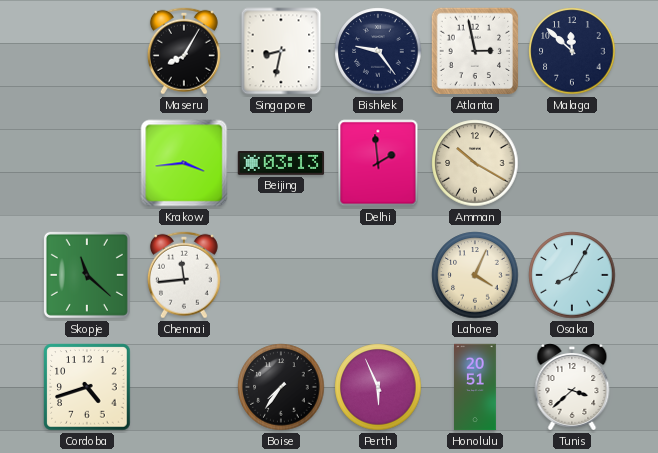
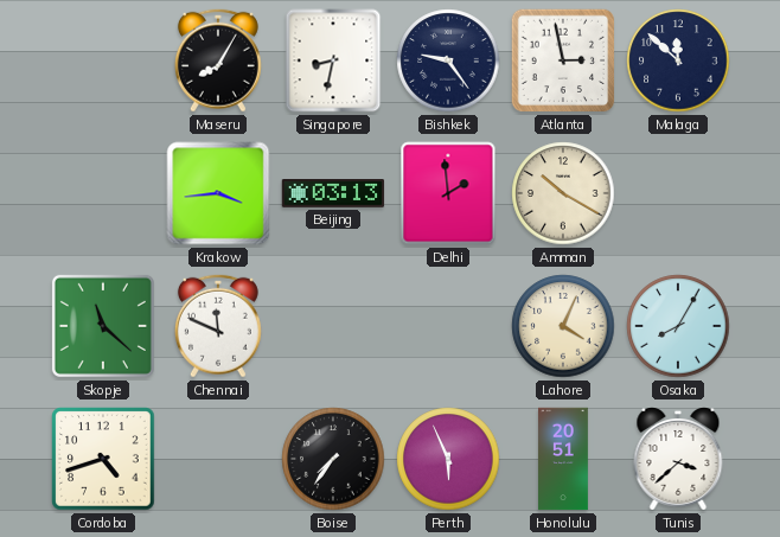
Chennai: 11:44 -> 11:49
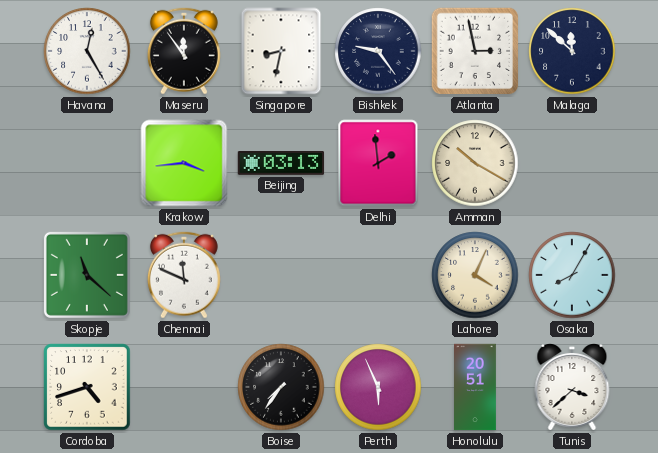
Havana: none -> 12:25
Maseru: 8:05 -> 11:54
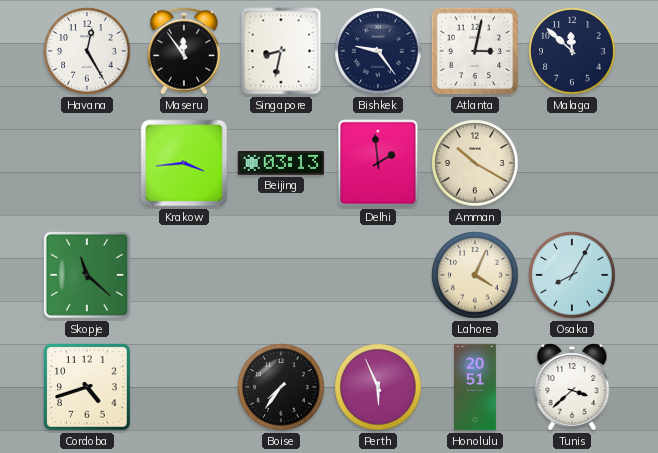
Atlanta: 2:58 -> 3:02
Chennai: 11:49 -> none
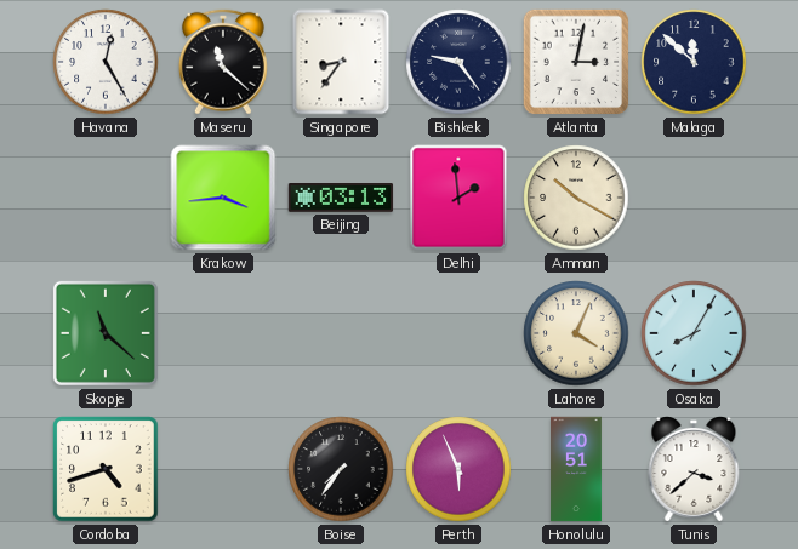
Maseru: 11:54 -> 11:22
Singapore: 8:32 -> 8:36
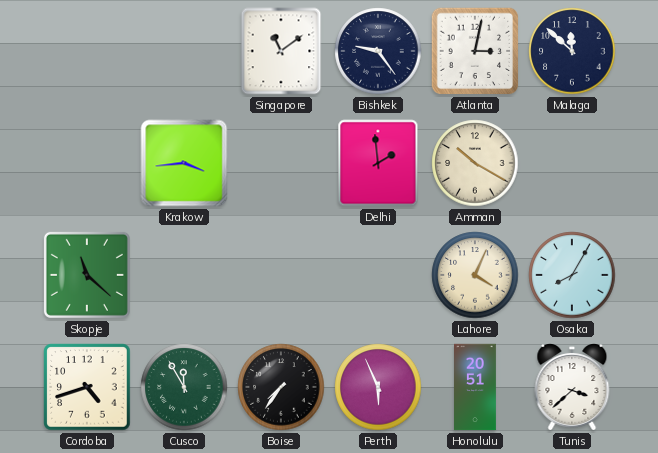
Havana: 12:25 -> none
Maseru: 11:22 -> none
Singapore: 8:36 -> 11:09
Beijing: 03:13 -> none
Cusco: none -> 11:55
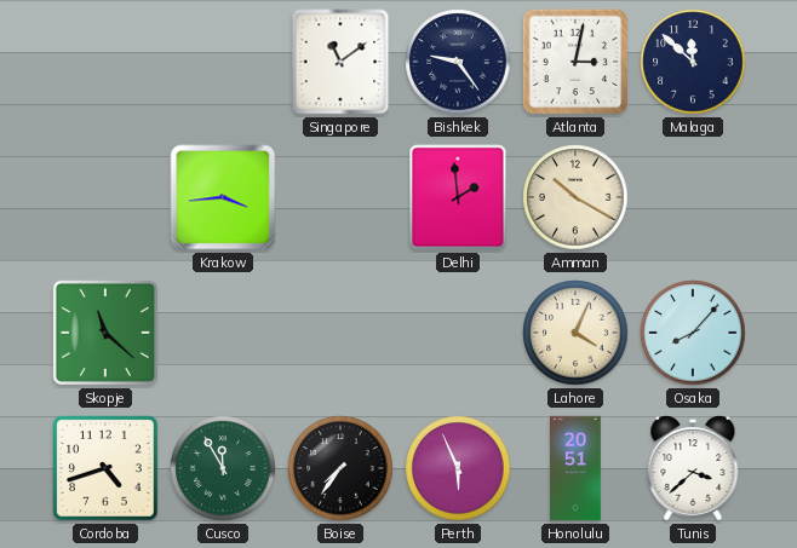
Osaka: 8:05 -> 8:07
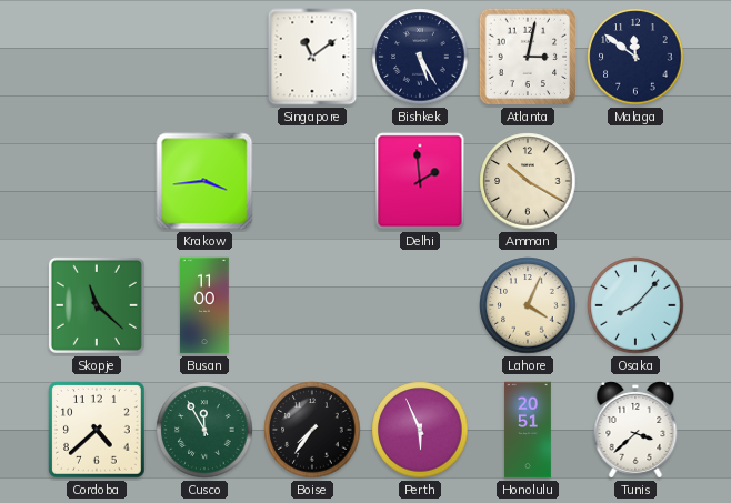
Bishkek: 9:24 -> 5:25
Malaga: 11:52 -> 11:51
Busan: none -> 11:00
Cordoba: 4:42 -> 4:38
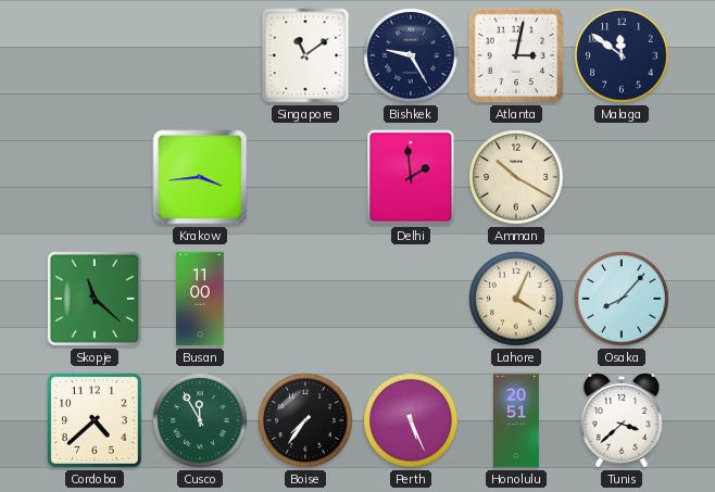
Bishkek: 5:25 -> 9:25
Perth: 5:56 -> 5:26
